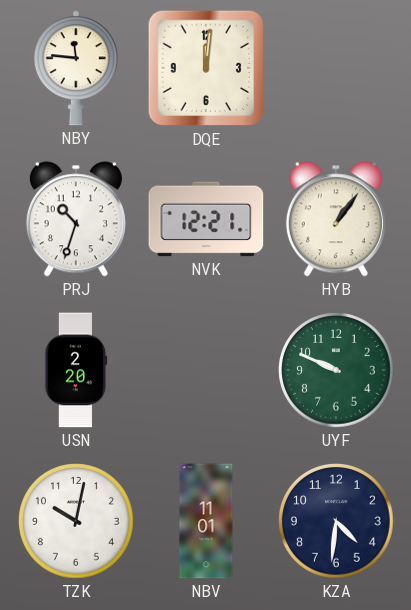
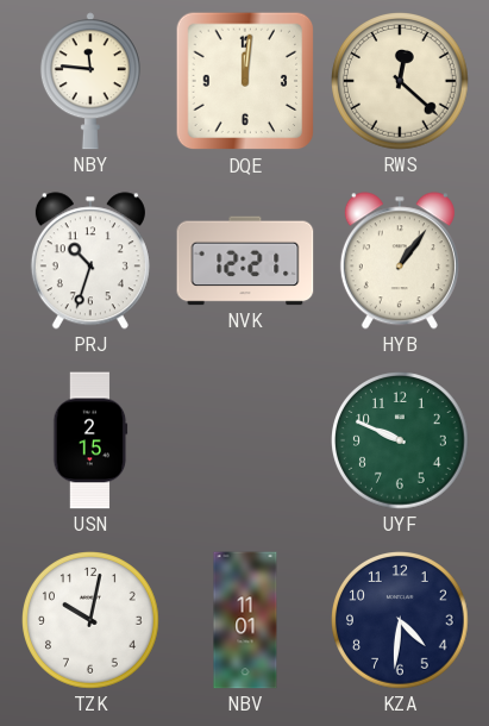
RWS: none -> 12:22
USN: 2:20 -> 2:15
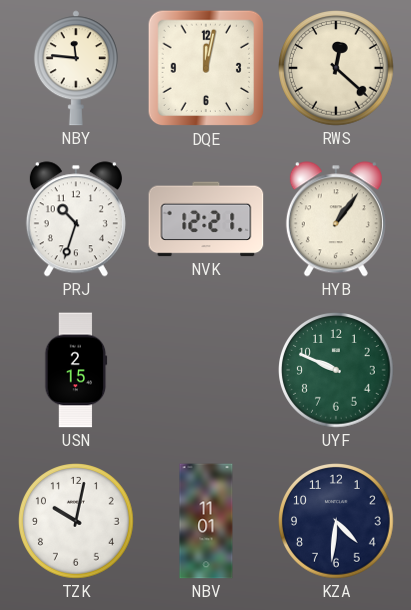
DQE: 12:01 -> 12:02
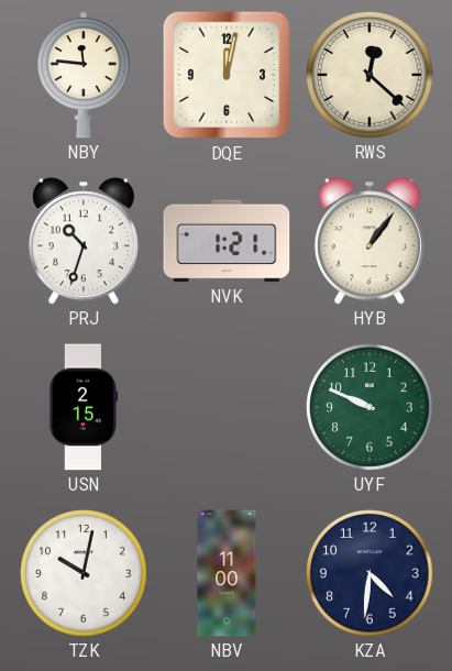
NVK: 12:21 -> 1:21
NBV: 11:01 -> 11:00
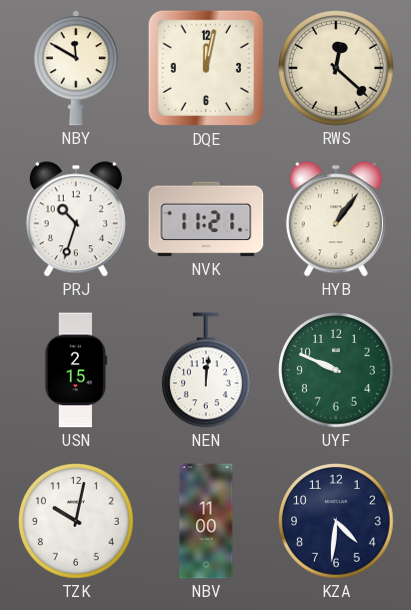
NBY: 11:46 -> 11:50
NVK: 1:21 -> 11:21
NEN: none -> 12:01
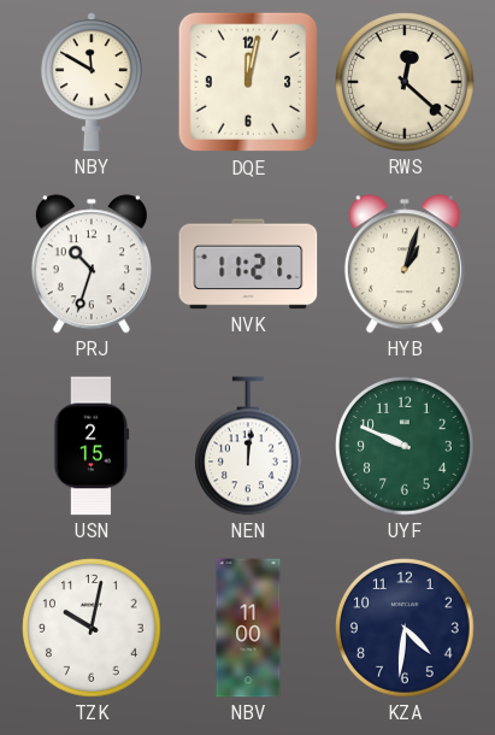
HYB: 1:06 -> 1:03
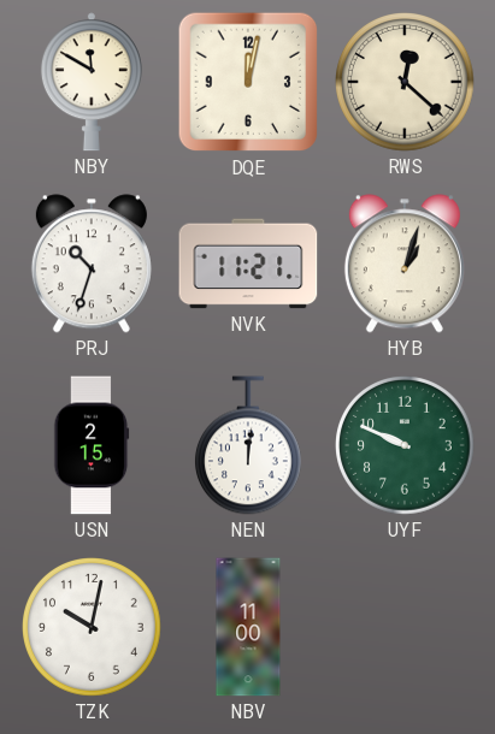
KZA: 4:31 -> none
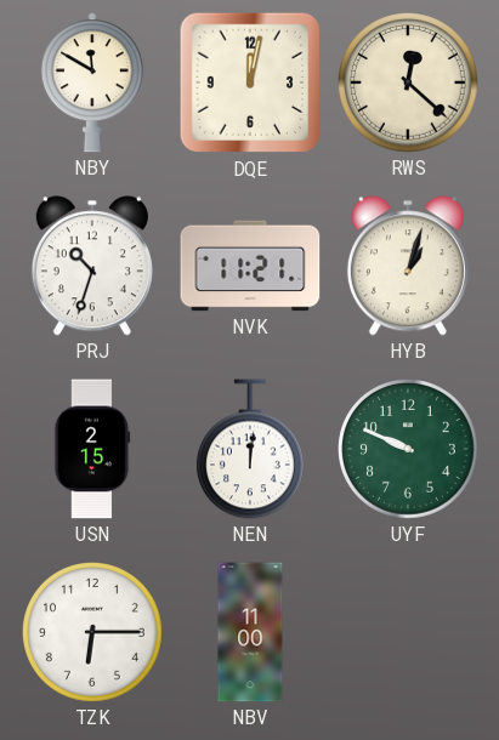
TZK: 10:02 -> 6:15
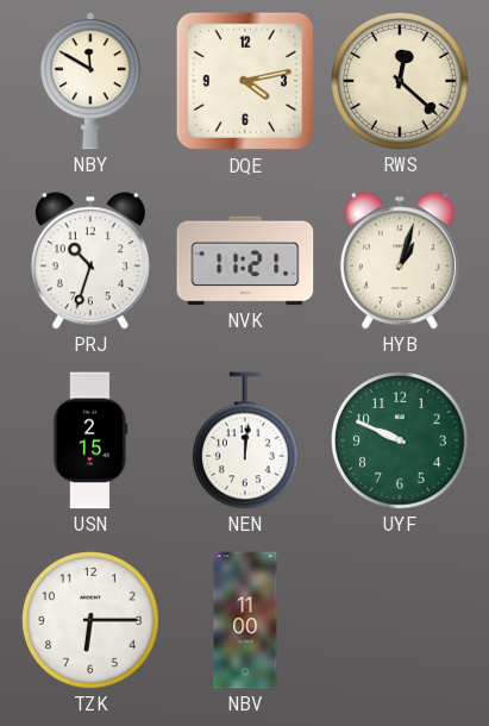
DQE: 12:02 -> 4:13
